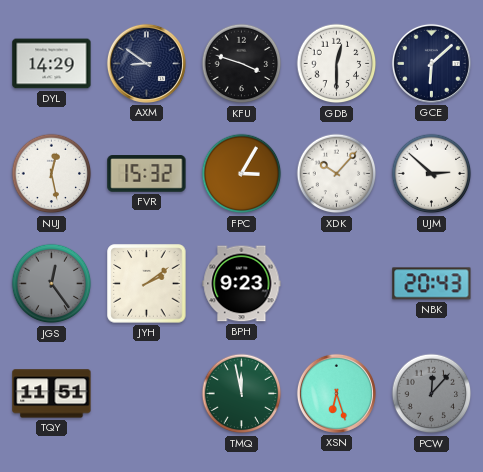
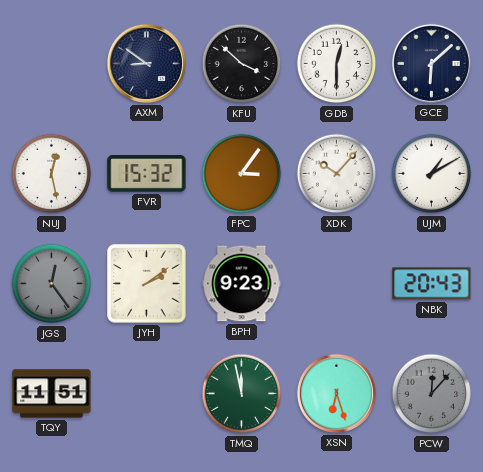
DYL: 14:29 -> none
KFU: 3:48 -> 3:52
FPC: 3:05 -> 3:06
UJM: 2:52 -> 1:10
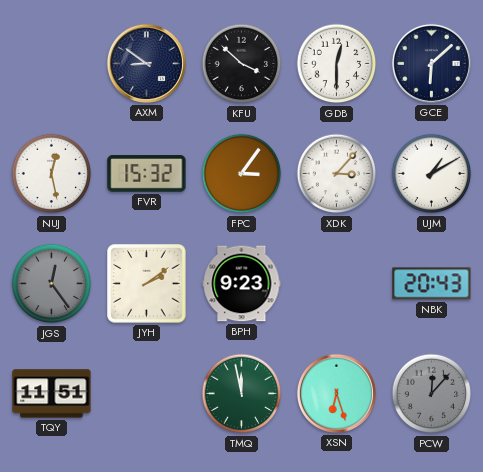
XDK: 10:07 -> 3:07
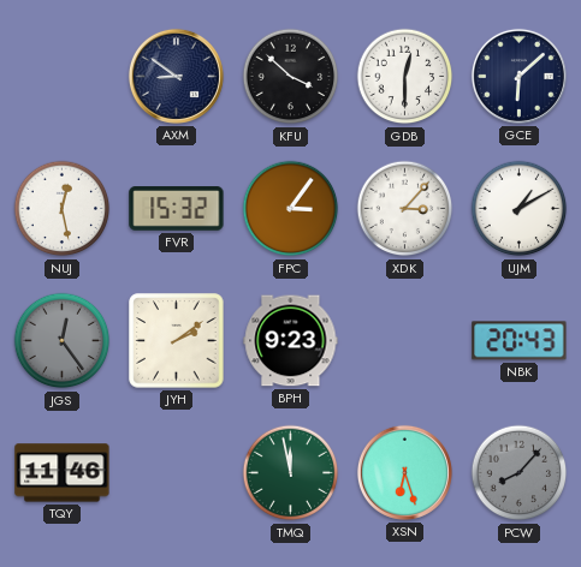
TQY: 11:51 -> 11:46
PCW: 12:07 -> 8:07
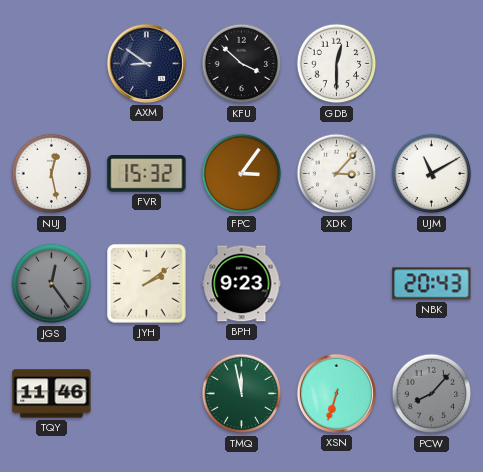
GCE: 6:08 -> none
UJM: 1:10 -> 11:10
XSN: 6:27 -> 6:33
